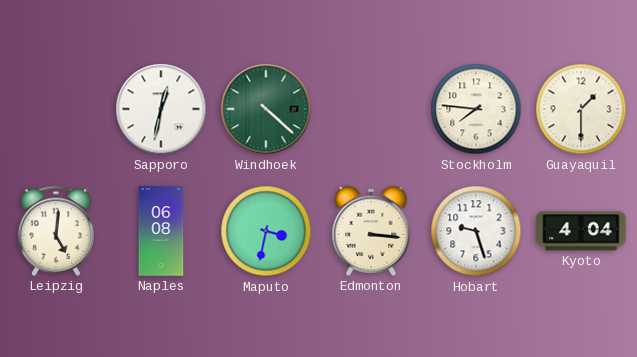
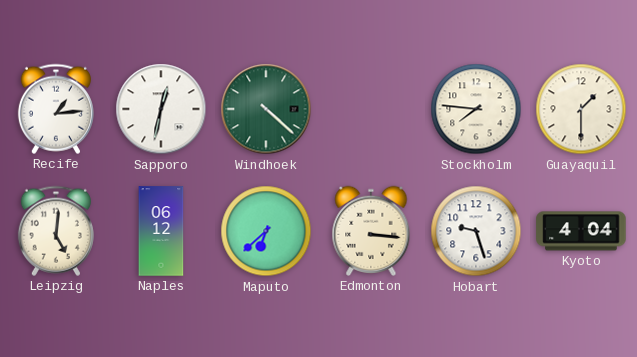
Recife: none -> 1:14
Naples: 06:08 -> 06:12
Maputo: 3:32 -> 6:38
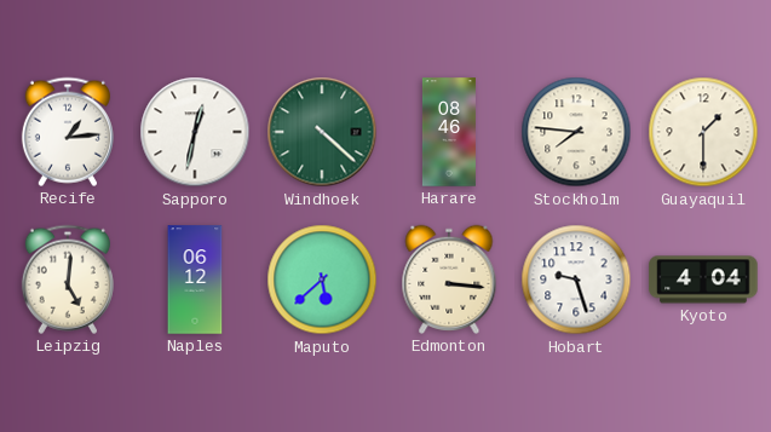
Harare: none -> 08:46
Maputo: 6:38 -> 5:38
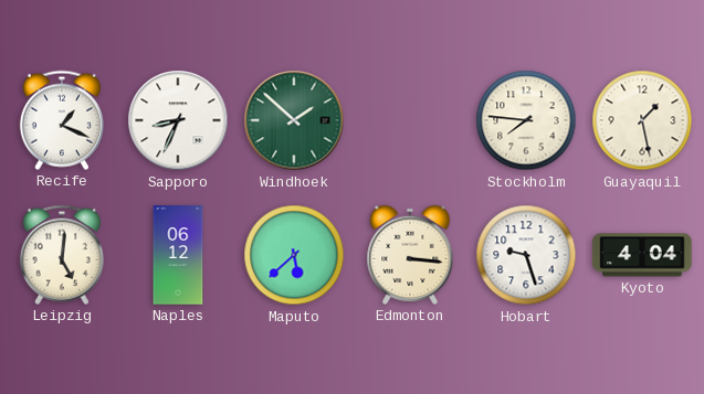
Recife: 1:14 -> 1:19
Sapporo: 12:32 -> 8:34
Windhoek: 4:22 -> 1:52
Harare: 08:46 -> none
Guayaquil: 1:30 -> 1:28
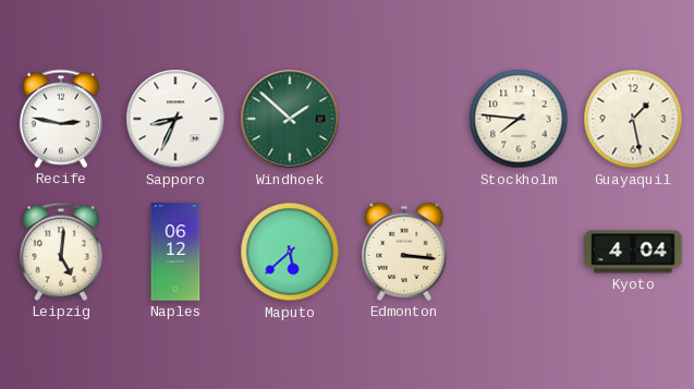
Recife: 1:19 -> 2:47
Hobart: 9:27 -> none
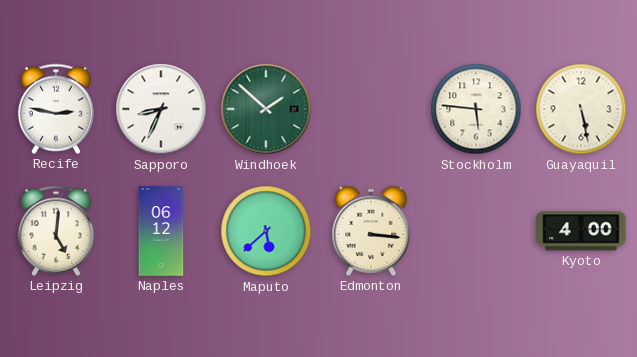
Stockholm: 7:46 -> 5:46
Guayaquil: 1:28 -> 5:28
Kyoto: 4:04 -> 4:00
